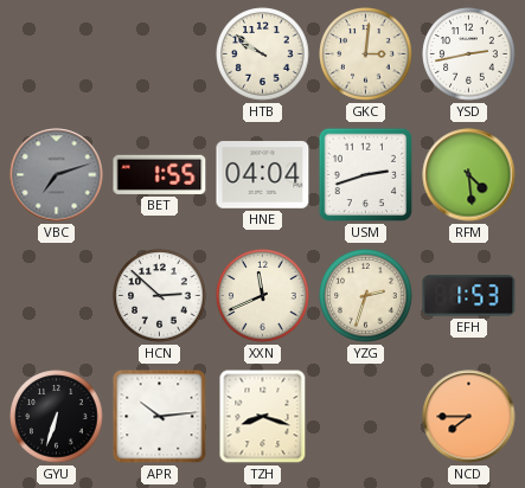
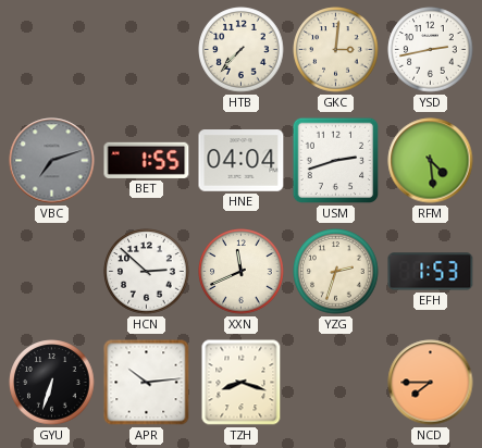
HTB: 9:51 -> 7:37
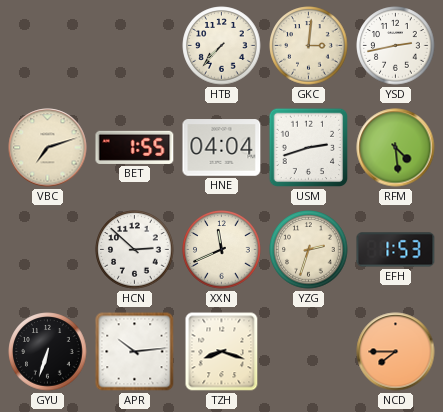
VBC dial: grey -> cream
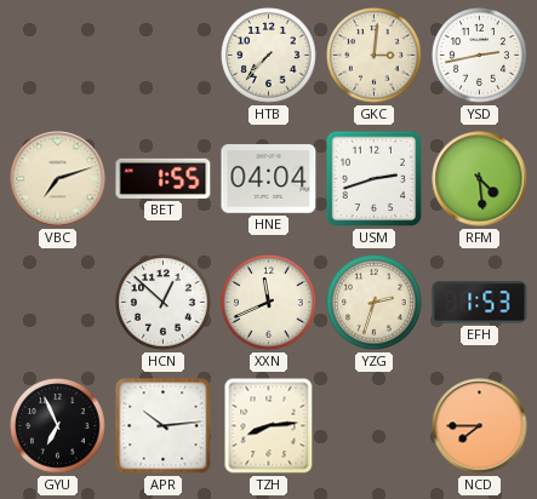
HCN: 2:52 -> 12:52
GYU: 6:33 -> 6:56
TZH: 8:18 -> 8:14
